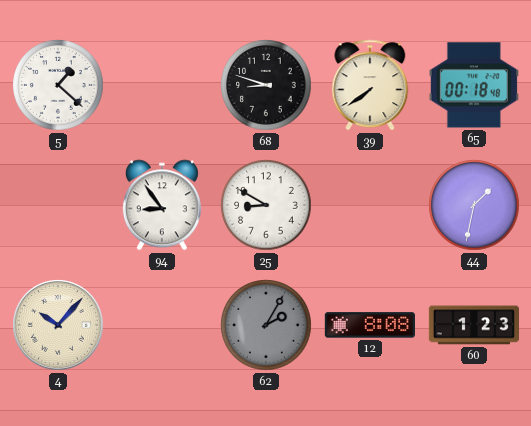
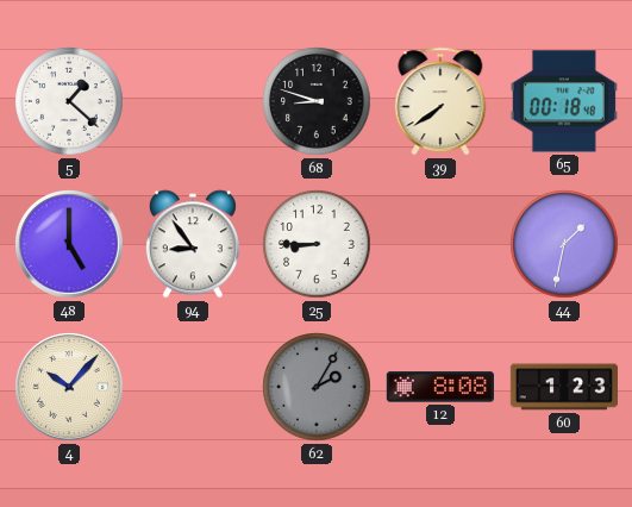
48: none -> 5:00
25: 8:50 -> 8:45
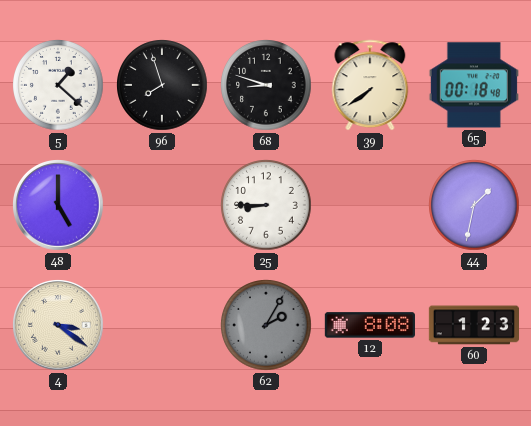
96: none -> 7:57
94: 8:54 -> none
4: 10:07 -> 3:21
